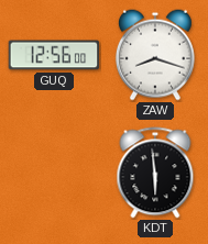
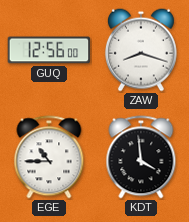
EGE: none -> 10:45
KDT: 5:59 -> 3:59
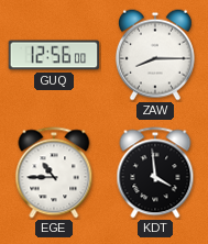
ZAW: 8:18 -> 8:15
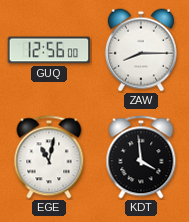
EGE: 10:45 -> 11:02
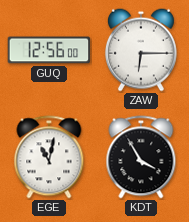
ZAW: 8:15 -> 6:15
KDT: 3:59 -> 3:55
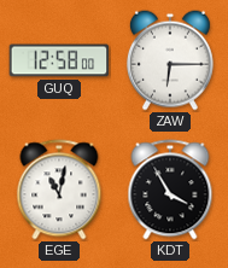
GUQ: 12:56 -> 12:58
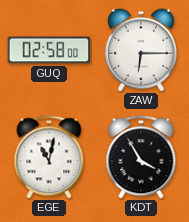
GUQ: 12:58 -> 02:58
